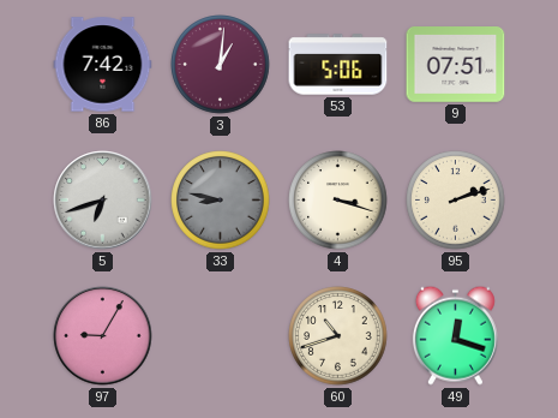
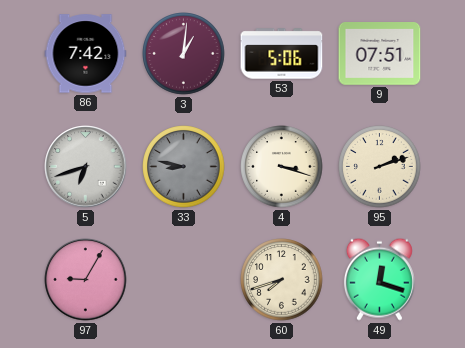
60: 10:42 -> 7:42
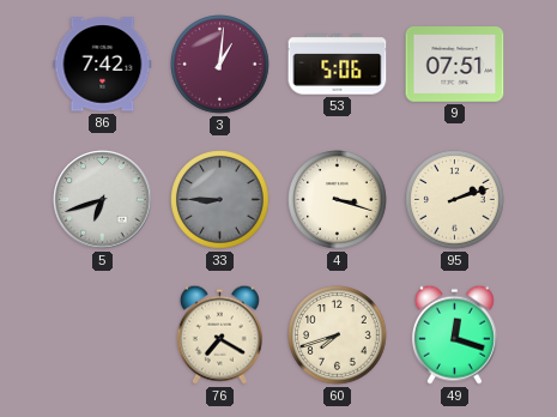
33: 8:47 -> 8:45
97: 9:05 -> none
76: none -> 7:20
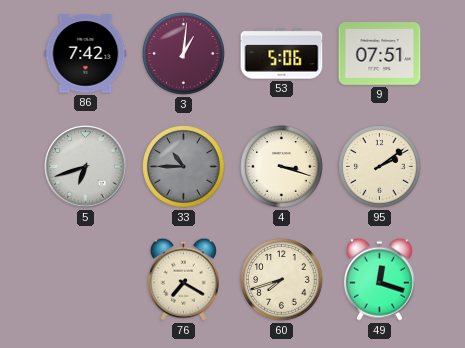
33: 8:45 -> 10:45
95: 2:12 -> 2:09
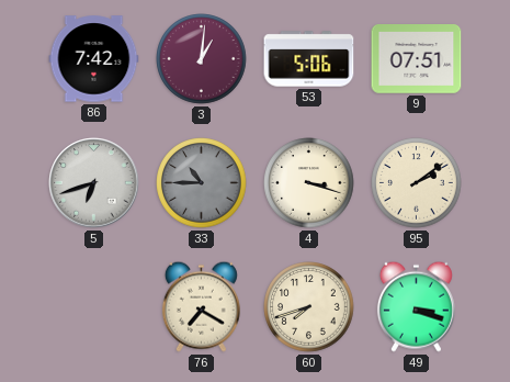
49: 12:18 -> 3:18
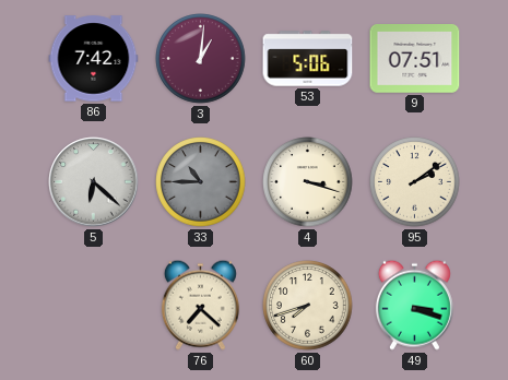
5: 6:42 -> 6:22
76: 7:20 -> 7:22
